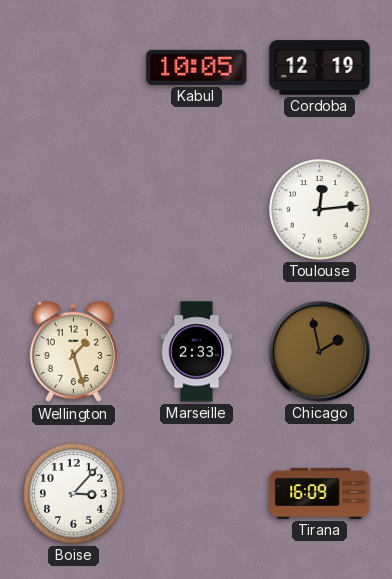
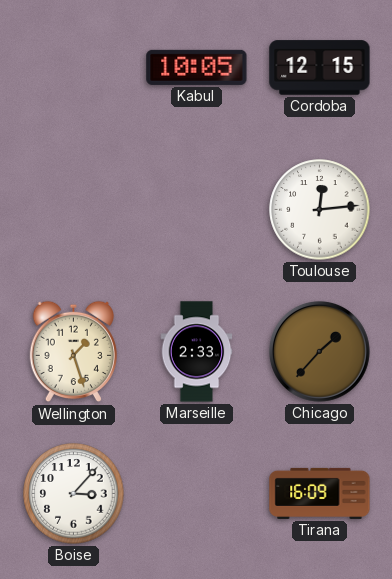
Cordoba: 12:19 -> 12:15
Chicago: 1:58 -> 1:37
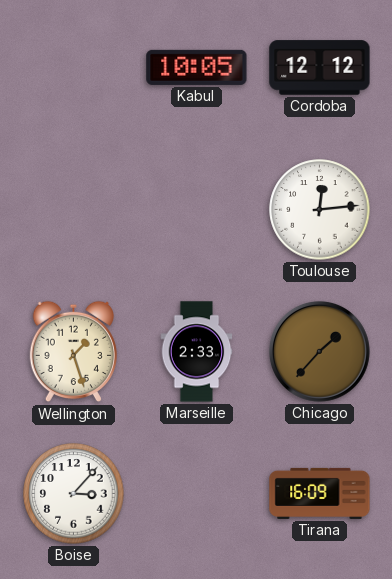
Cordoba: 12:15 -> 12:12
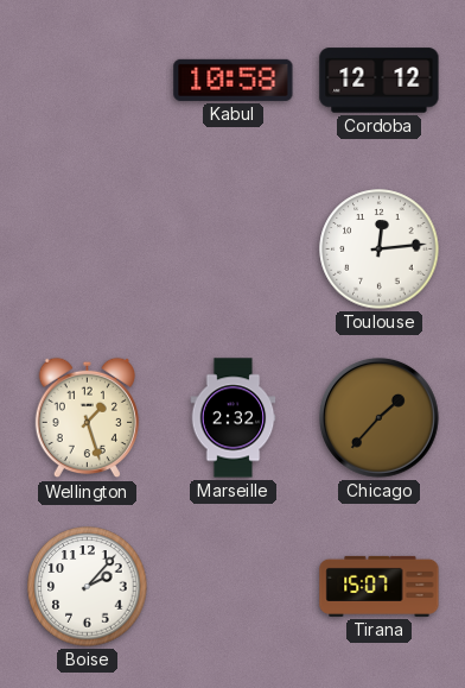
Kabul: 10:05 -> 10:58
Marseille: 2:33 -> 2:32
Boise: 3:07 -> 2:07
Tirana: 16:09 -> 15:07
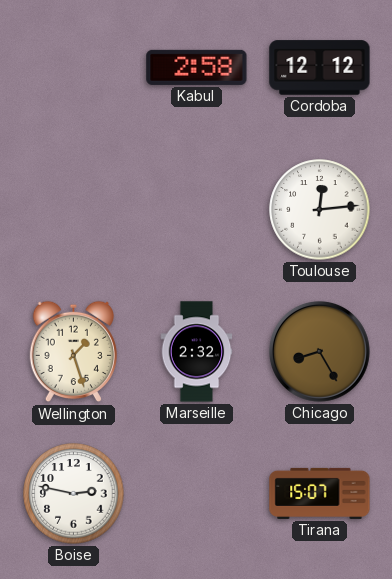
Kabul: 10:58 -> 2:58
Chicago: 1:37 -> 8:25
Boise: 2:07 -> 2:47
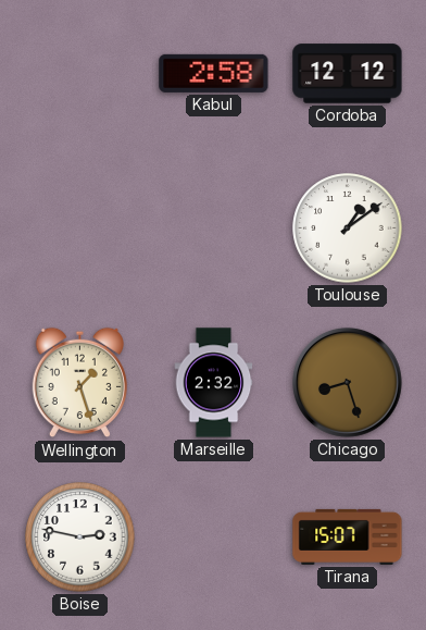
Toulouse: 12:14 -> 1:09
Chicago: 8:25 -> 8:27
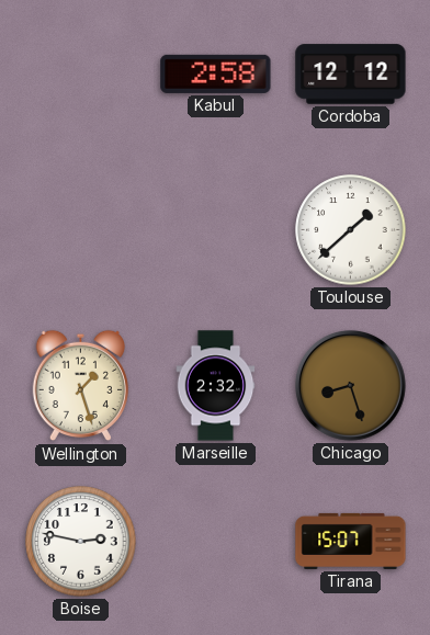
Toulouse: 1:09 -> 1:38
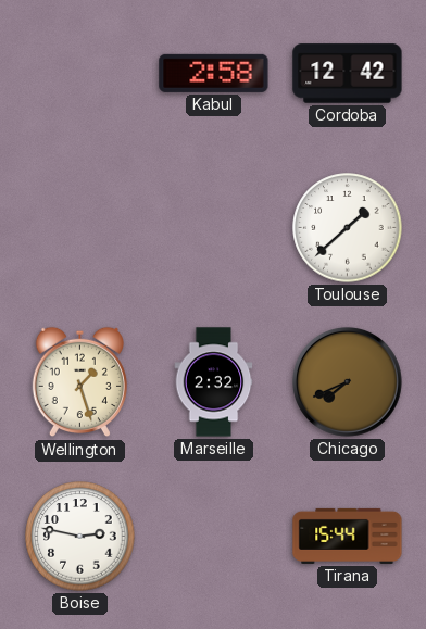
Cordoba: 12:12 -> 12:42
Chicago: 8:27 -> 7:41
Tirana: 15:07 -> 15:44
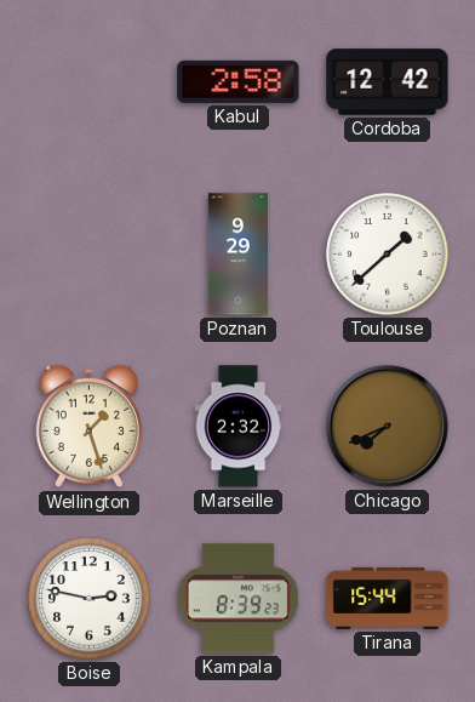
Poznan: none -> 9:29
Kampala: none -> 8:39
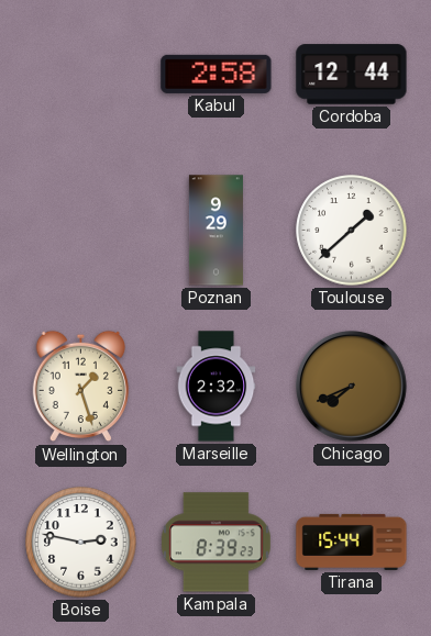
Cordoba: 12:42 -> 12:44
